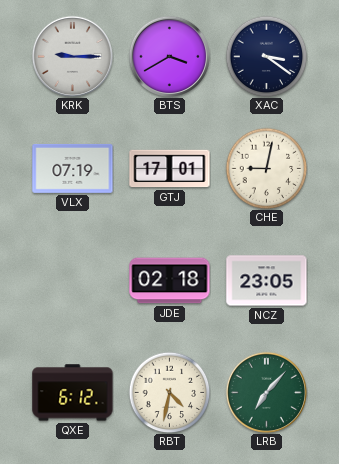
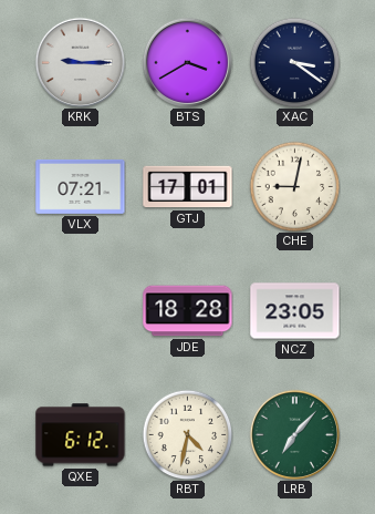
VLX: 07:19 -> 07:21
JDE: 02:18 -> 18:28
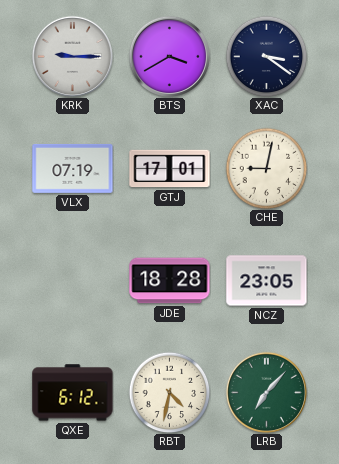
VLX: 07:21 -> 07:19
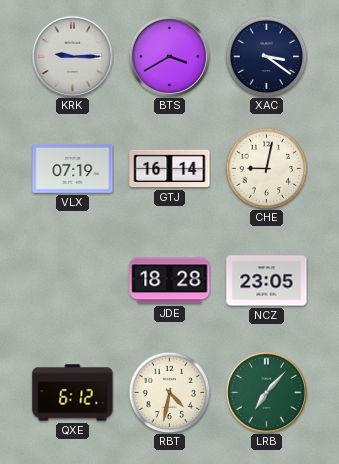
GTJ: 17:01 -> 16:14
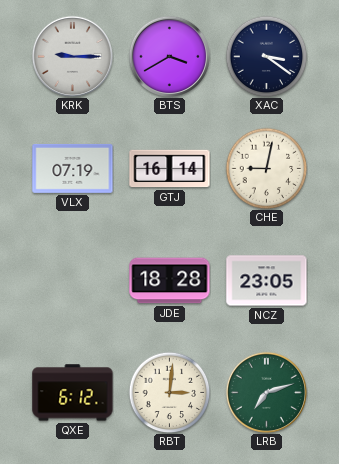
RBT: 4:32 -> 3:01
LRB: 7:07 -> 7:12
